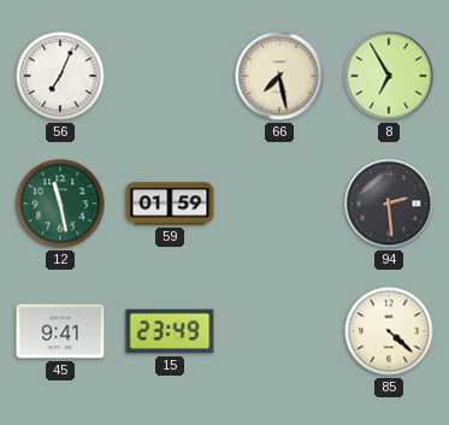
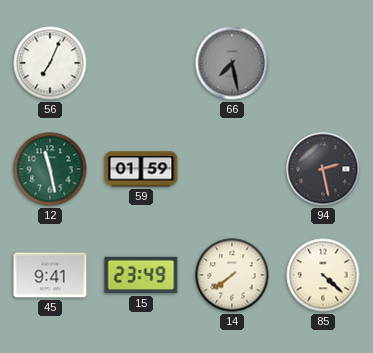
66 dial: cream -> grey
8: 6:55 -> none
94: 2:29 -> 2:28
14: none -> 7:39
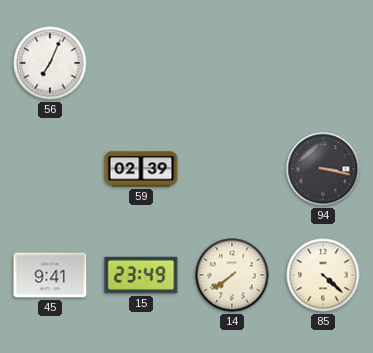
66: 7:28 -> none
12: 11:28 -> none
59: 01:59 -> 02:39
94: 2:28 -> 3:17
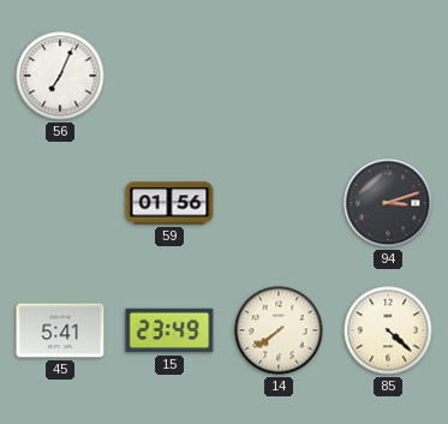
59: 02:39 -> 01:56
94: 3:17 -> 3:12
45: 9:41 -> 5:41
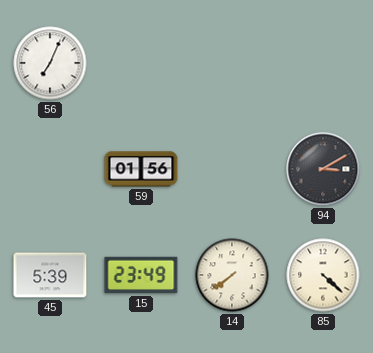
94: 3:12 -> 3:10
45: 5:41 -> 5:39
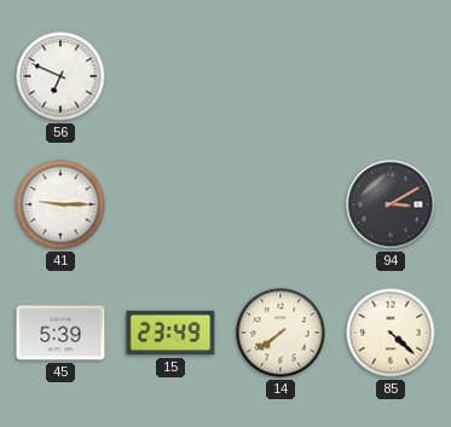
56: 7:04 -> 6:49
41: none -> 9:15
59: 01:56 -> none
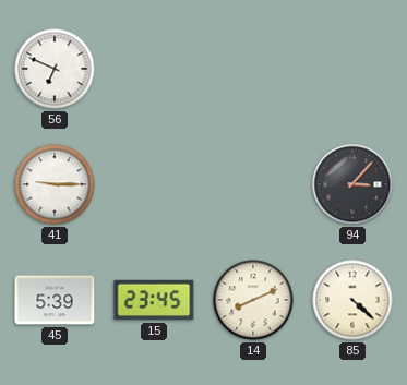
94: 3:10 -> 3:07
15: 23:49 -> 23:45
14: 7:39 -> 8:11
